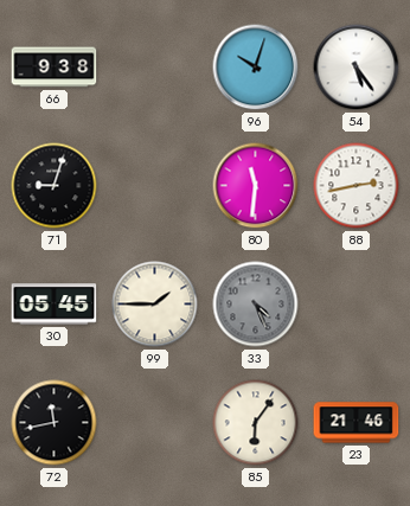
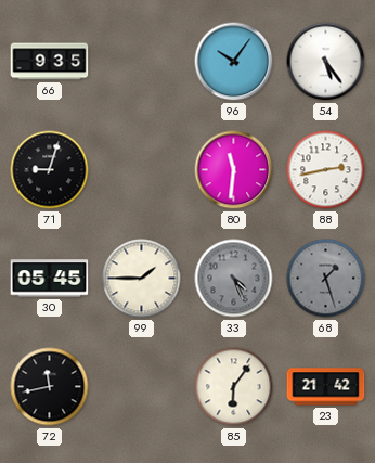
66: 9:38 -> 9:35
96: 10:03 -> 10:06
68: none -> 1:27
23: 21:46 -> 21:42
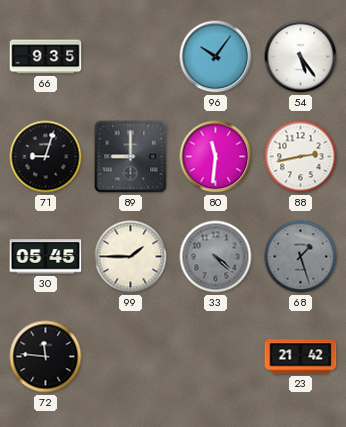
89: none -> 9:00
33: 4:26 -> 4:22
72: 11:43 -> 11:46
85: 6:06 -> none
